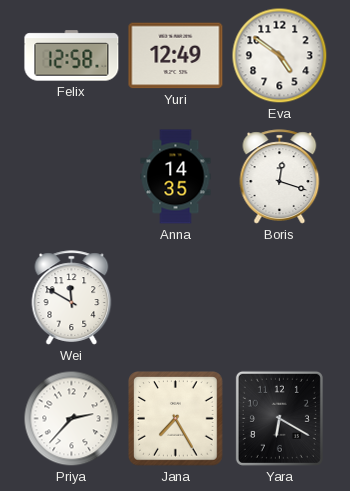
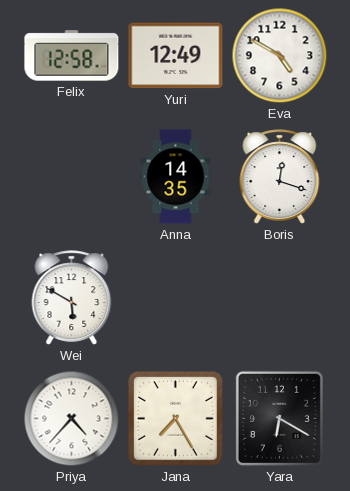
Eva: 4:51 -> 4:50
Wei: 11:50 -> 5:50
Priya: 2:37 -> 4:37
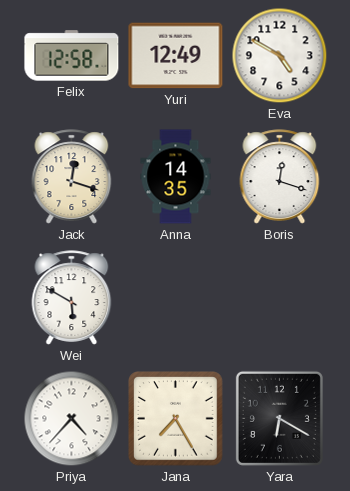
Jack: none -> 12:18
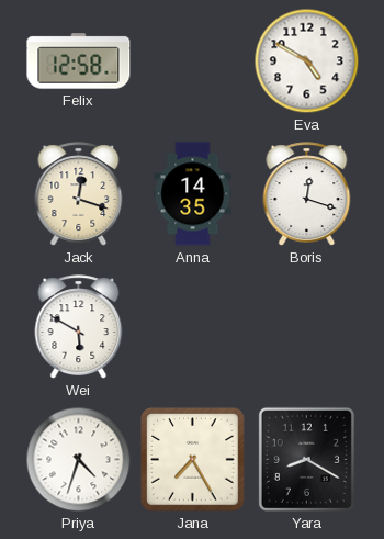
Yuri: 12:49 -> none
Priya: 4:37 -> 4:33
Yara: 6:20 -> 8:20
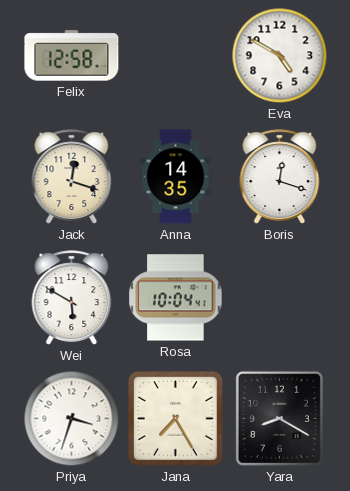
Rosa: none -> 10:04
Priya: 4:33 -> 3:33
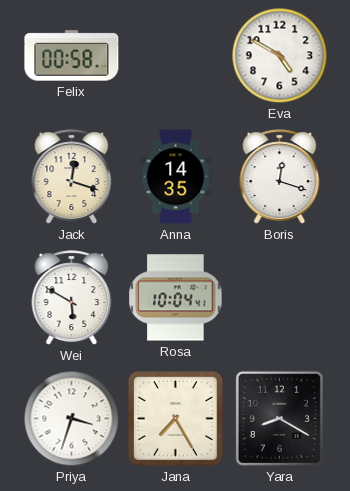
Felix: 12:58 -> 00:58
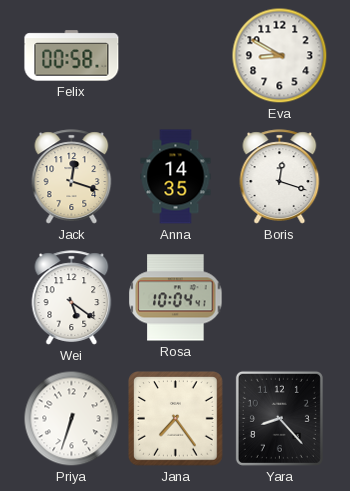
Eva: 4:50 -> 8:50
Wei: 5:50 -> 5:21
Priya: 3:33 -> 6:33
Jana: 7:25 -> 7:24
Yara: 8:20 -> 8:23
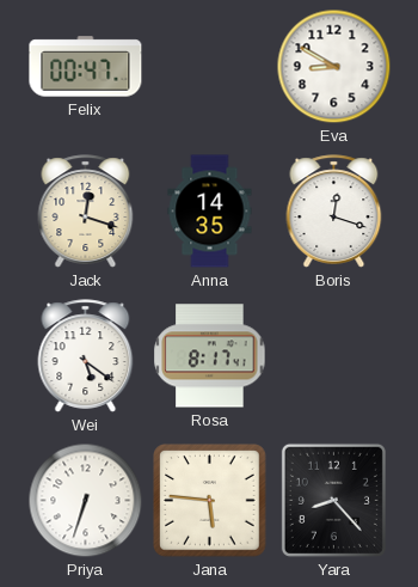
Felix: 00:58 -> 00:47
Rosa: 10:04 -> 8:17
Jana: 7:24 -> 5:46
